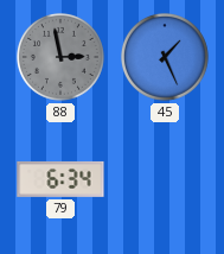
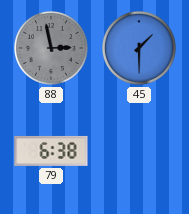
45: 1:26 -> 1:30
79: 6:34 -> 6:38
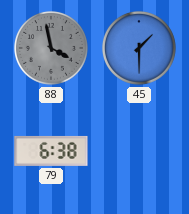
88: 2:58 -> 3:58
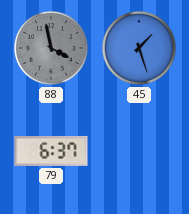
45: 1:30 -> 1:27
79: 6:38 -> 6:37
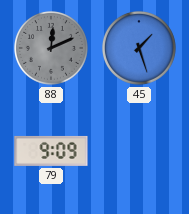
88: 3:58 -> 12:11
79: 6:37 -> 9:09
